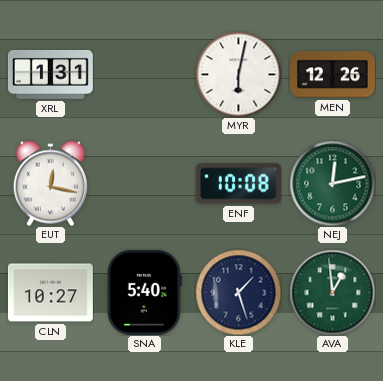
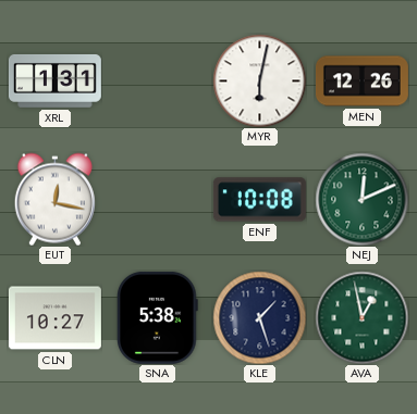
NEJ: 12:13 -> 12:11
SNA: 5:40 -> 5:38
AVA: 12:59 -> 12:58
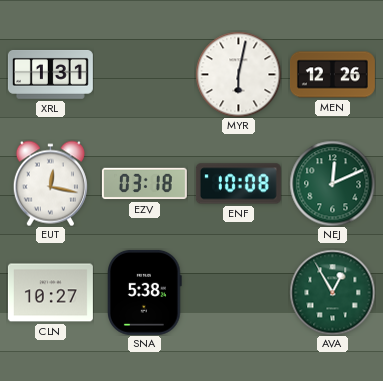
EZV: none -> 03:18
KLE: 1:27 -> none
AVA: 12:58 -> 12:55
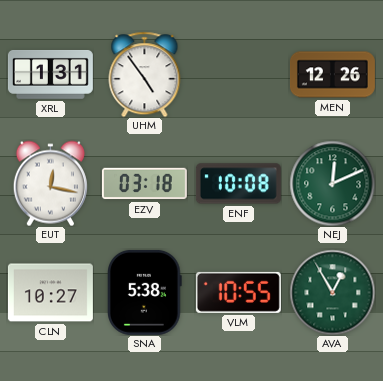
UHM: none -> 4:54
MYR: 6:02 -> none
VLM: none -> 10:55
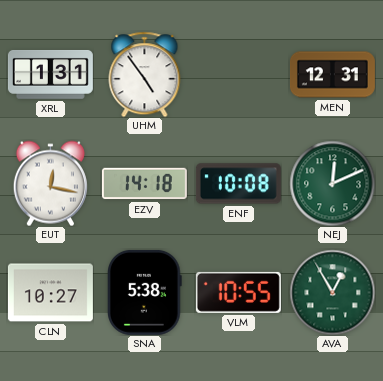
MEN: 12:26 -> 12:31
EZV: 03:18 -> 14:18
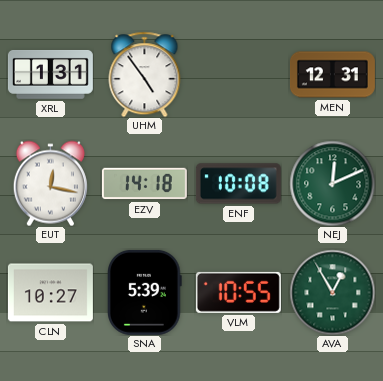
SNA: 5:38 -> 5:39
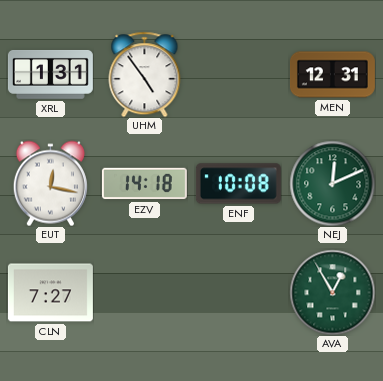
CLN: 10:27 -> 7:27
SNA: 5:39 -> none
VLM: 10:55 -> none
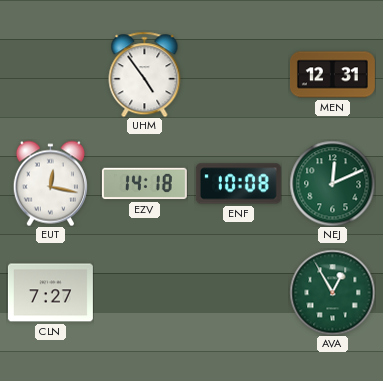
XRL: 1:31 -> none
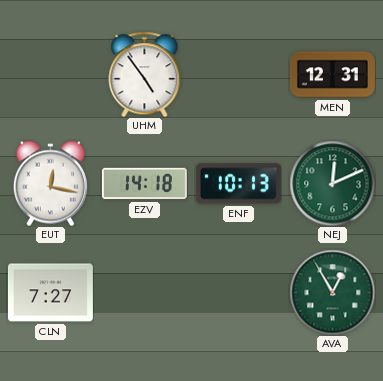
ENF: 10:08 -> 10:13
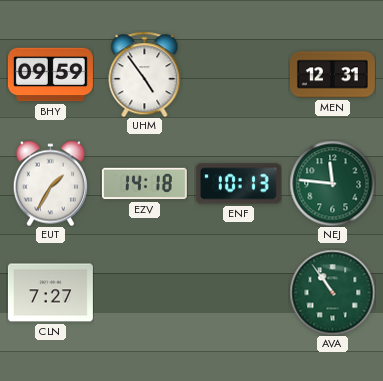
BHY: none -> 09:59
EUT: 12:17 -> 1:35
NEJ: 12:11 -> 11:46
AVA: 12:55 -> 10:54
